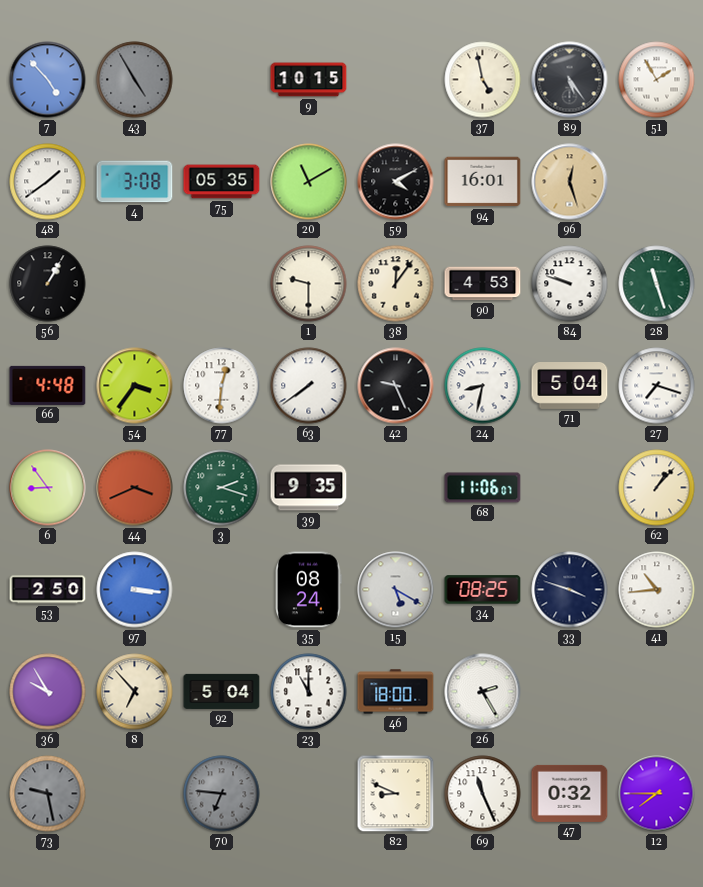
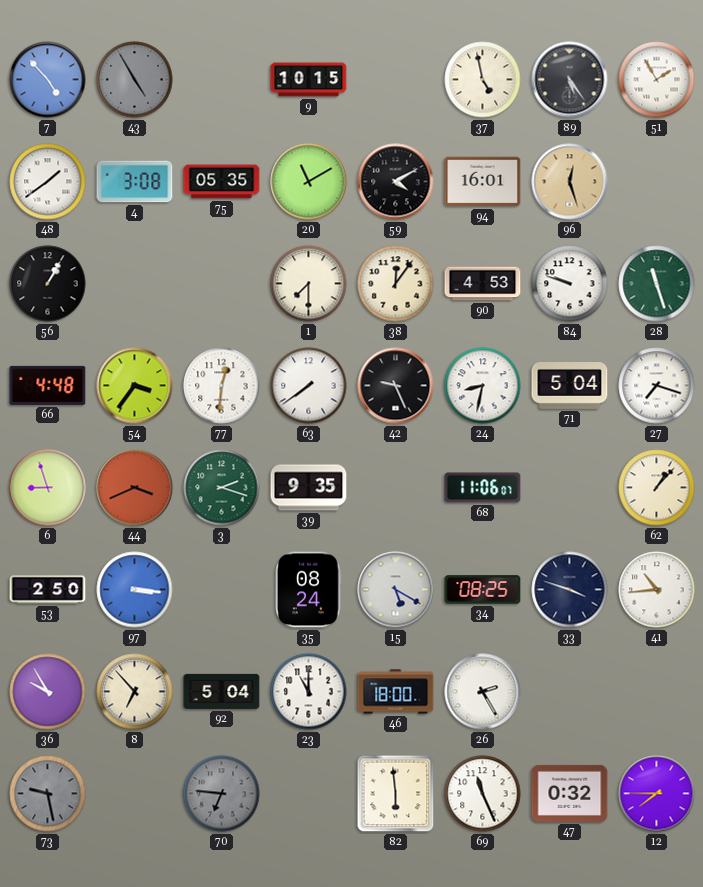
1: 9:30 -> 7:30
6: 8:54 -> 8:57
82: 8:49 -> 5:59
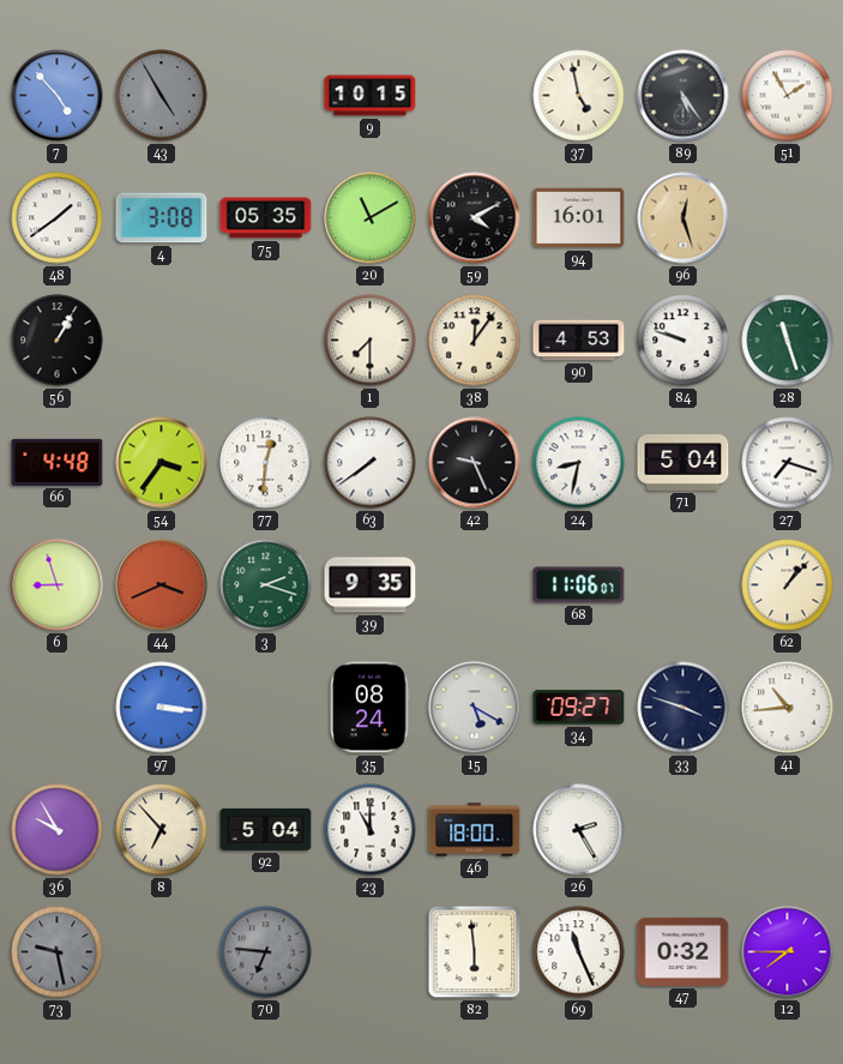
53: 2:50 -> none
34: 08:25 -> 09:27
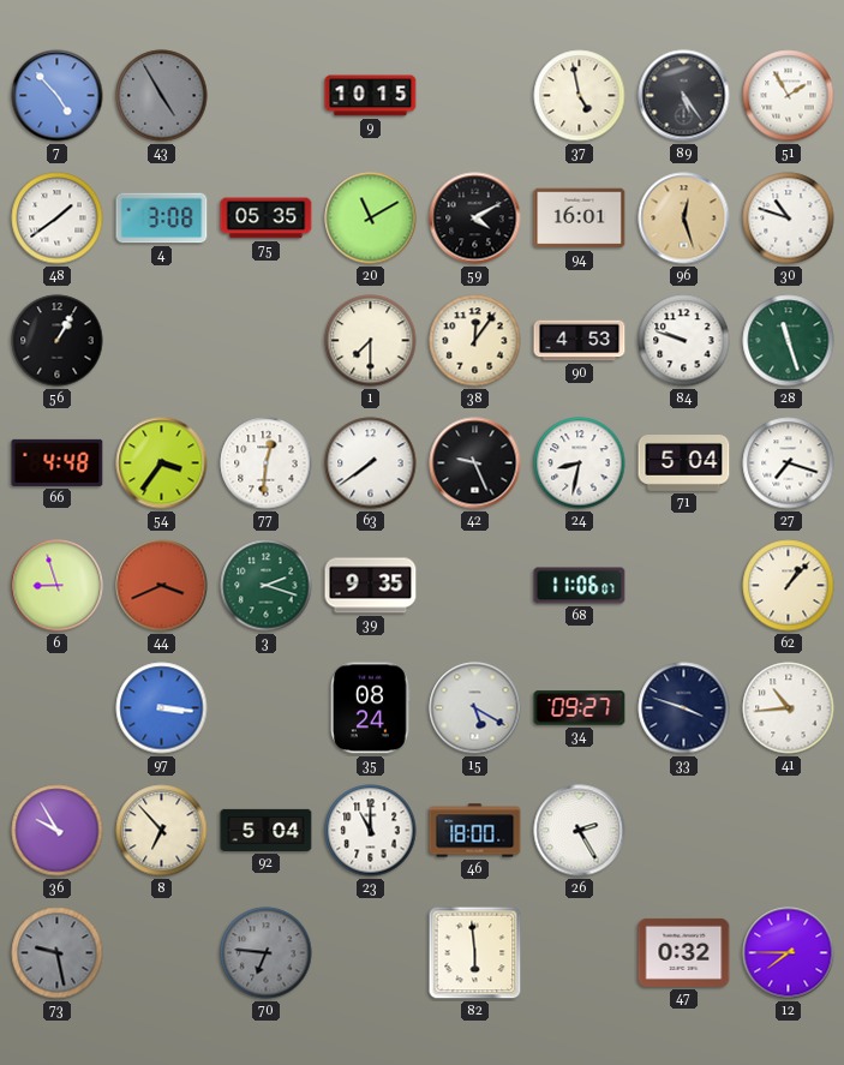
30: none -> 10:48
69: 11:26 -> none
